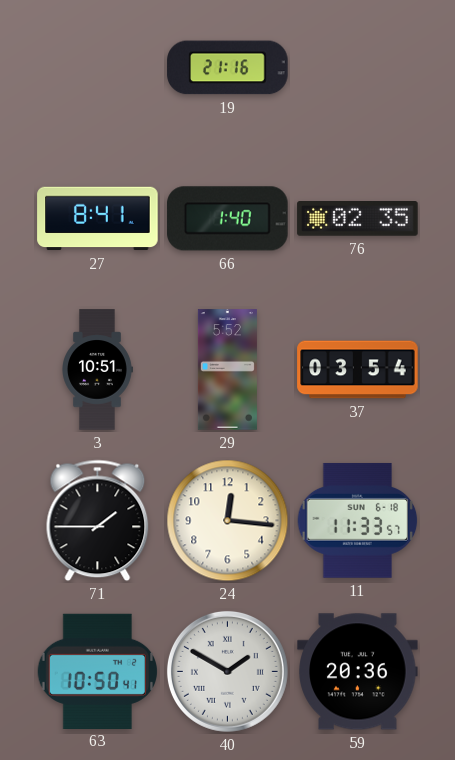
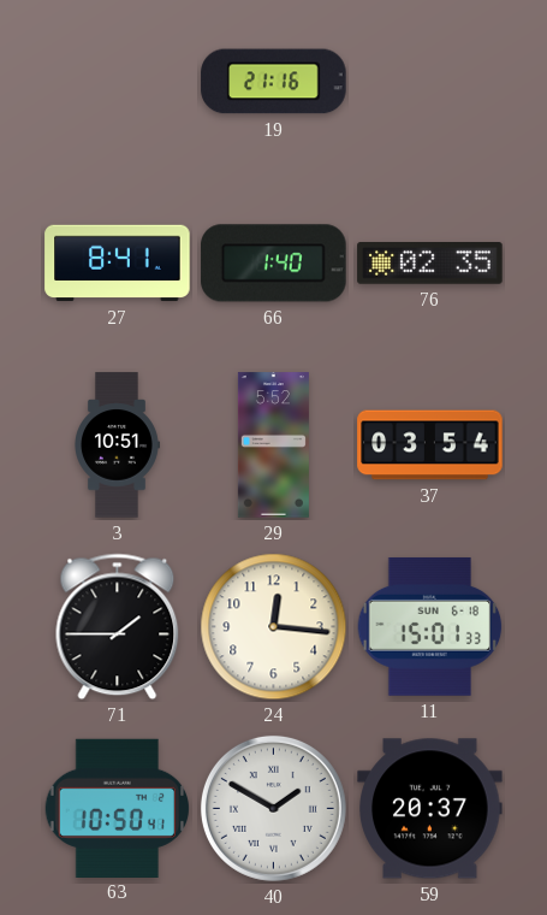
11: 11:33 -> 15:01
59: 20:36 -> 20:37
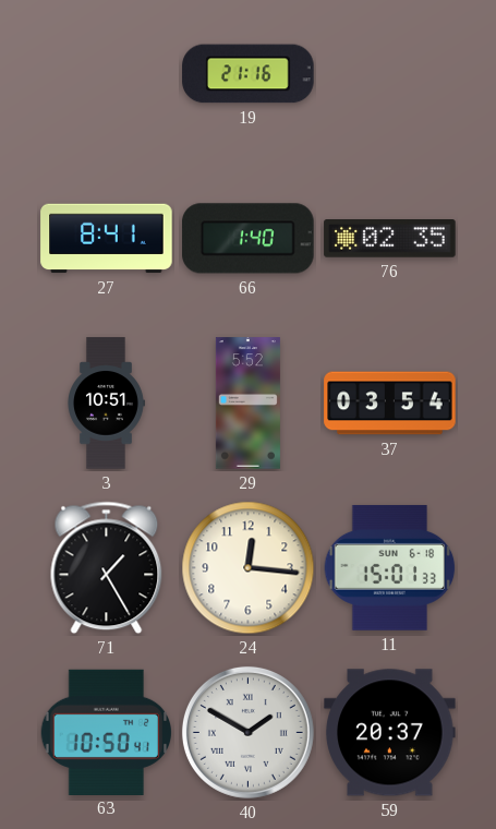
71: 1:45 -> 1:25
